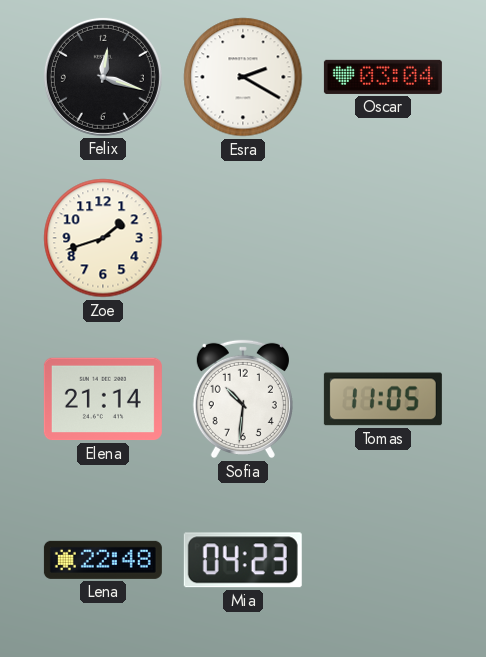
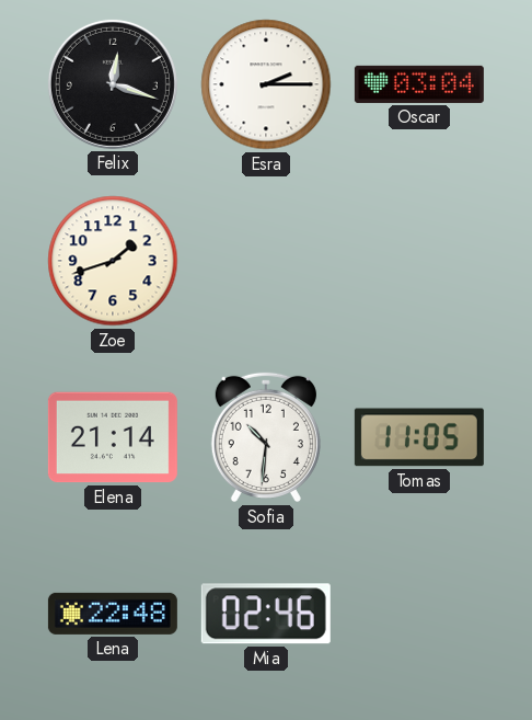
Esra: 2:20 -> 2:15
Mia: 04:23 -> 02:46
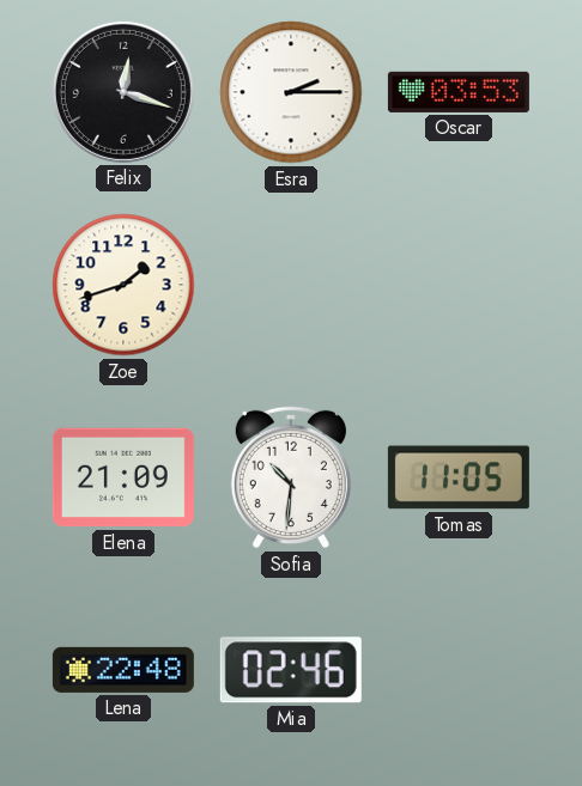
Oscar: 03:04 -> 03:53
Elena: 21:14 -> 21:09
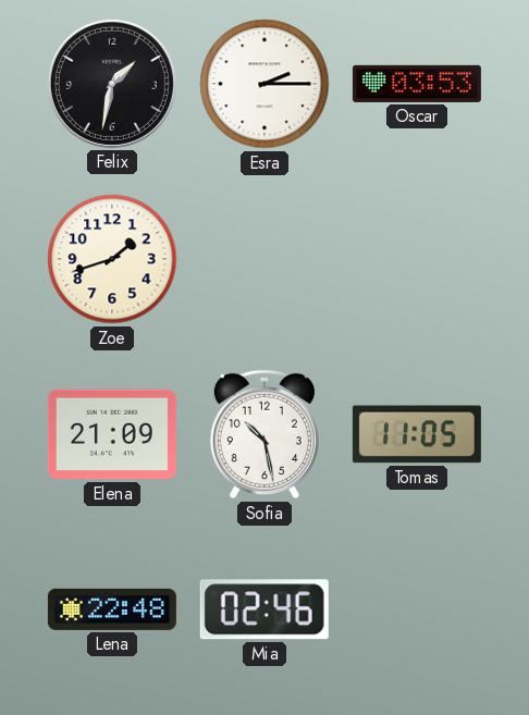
Felix: 12:18 -> 1:32
Sofia: 10:31 -> 10:28
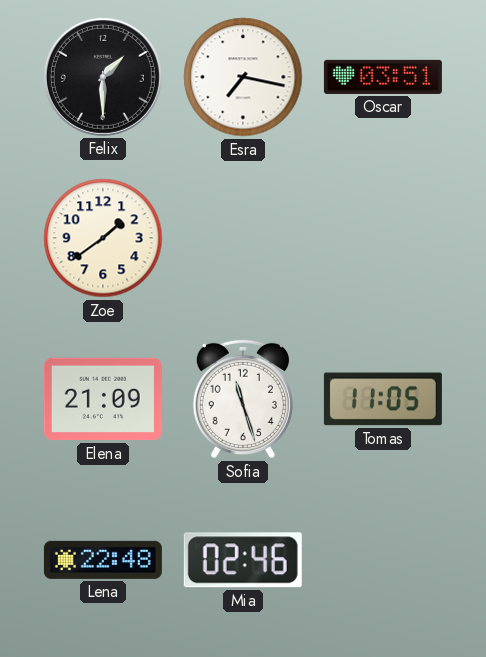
Felix: 1:32 -> 1:30
Esra: 2:15 -> 7:17
Oscar: 03:53 -> 03:51
Zoe: 1:42 -> 1:39
Sofia: 10:28 -> 11:27
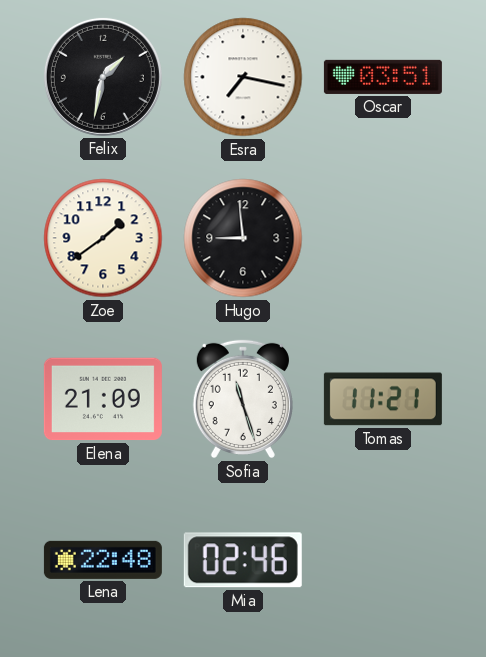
Felix: 1:30 -> 1:32
Hugo: none -> 8:59
Tomas: 11:05 -> 11:21
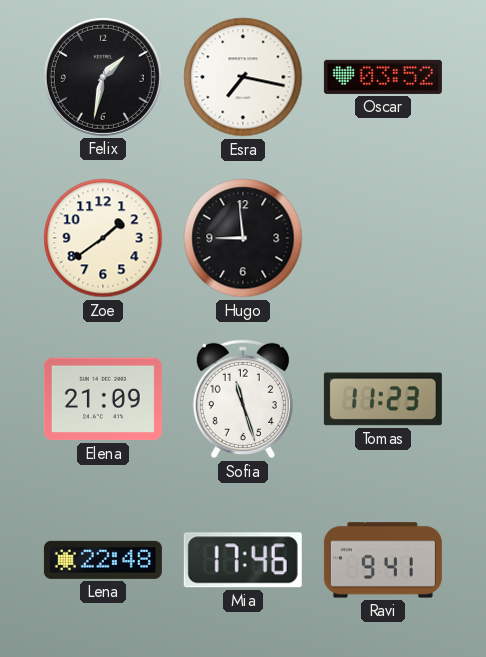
Oscar: 03:51 -> 03:52
Tomas: 11:21 -> 11:23
Mia: 02:46 -> 17:46
Ravi: none -> 9:41
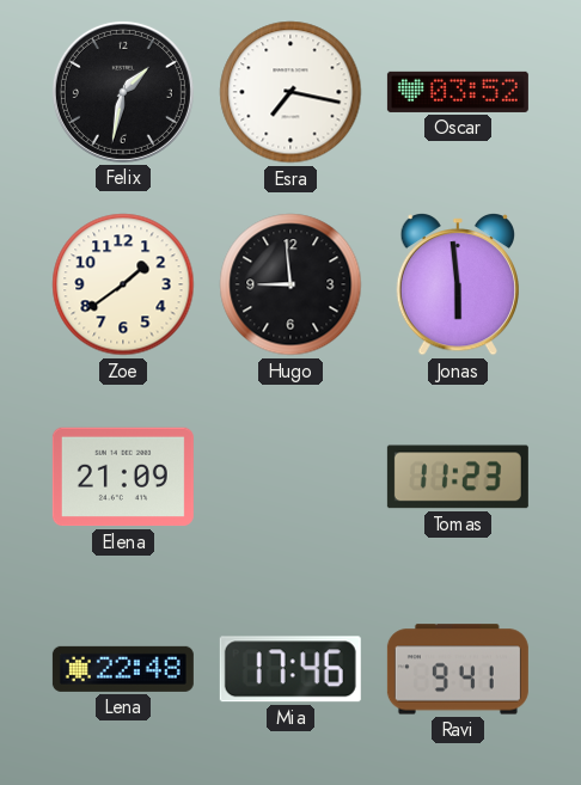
Jonas: none -> 5:59
Sofia: 11:27 -> none
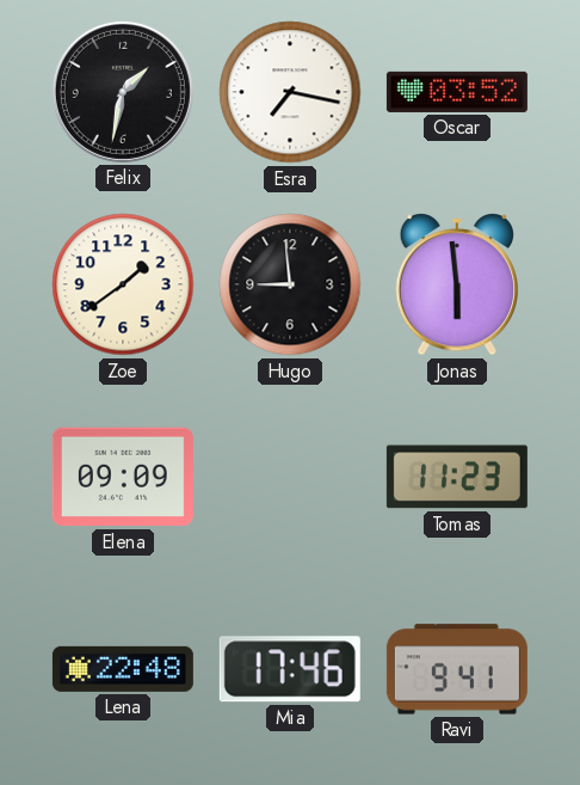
Elena: 21:09 -> 09:09
